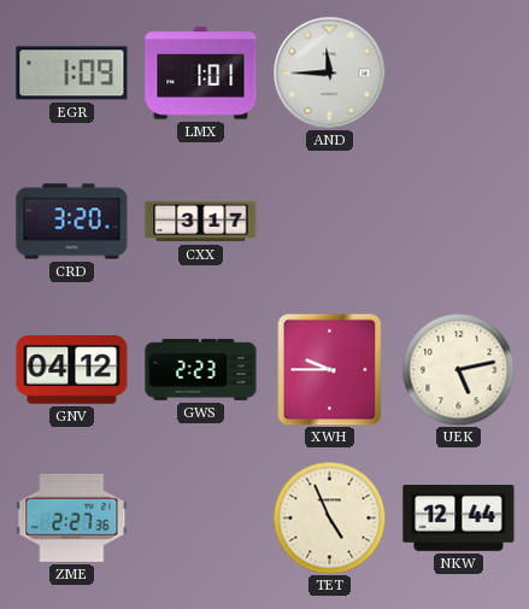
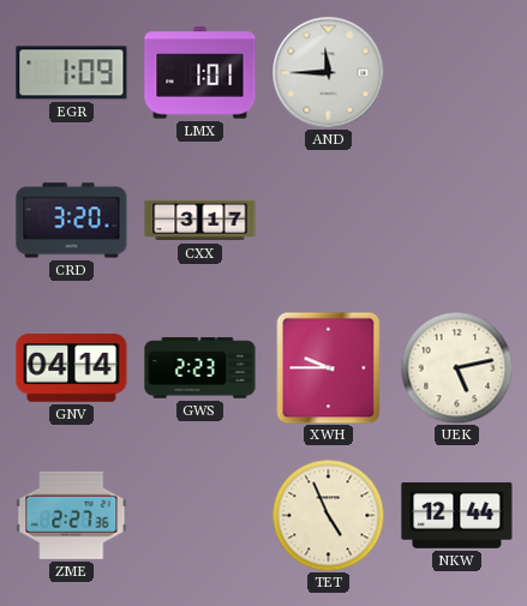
GNV: 04:12 -> 04:14
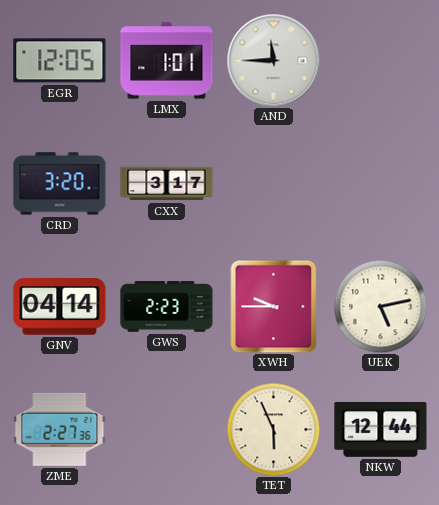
EGR: 1:09 -> 12:05
TET: 4:56 -> 5:56
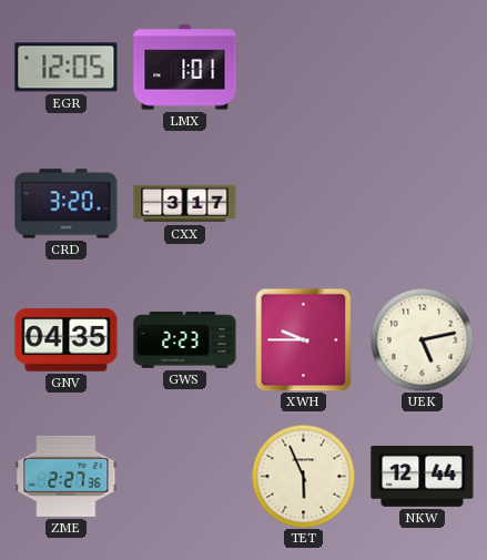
AND: 11:45 -> none
GNV: 04:14 -> 04:35
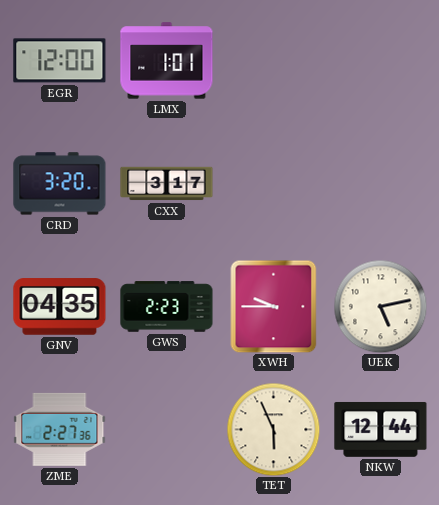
EGR: 12:05 -> 12:00
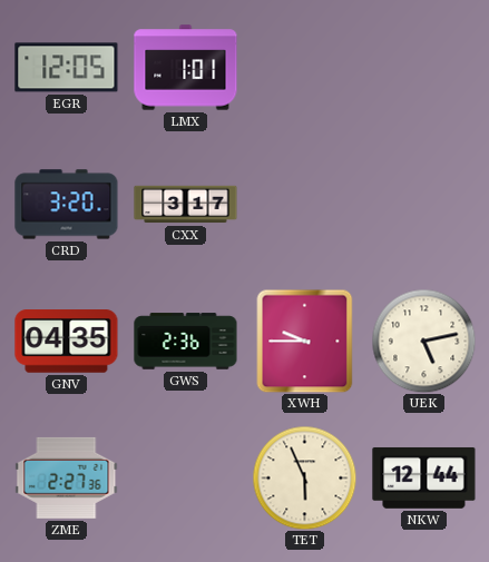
EGR: 12:00 -> 12:05
GWS: 2:23 -> 2:36
